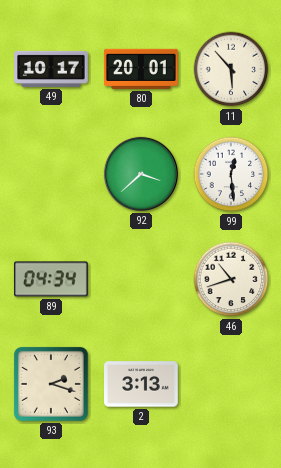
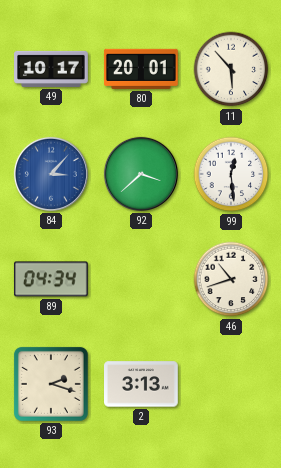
84: none -> 3:07
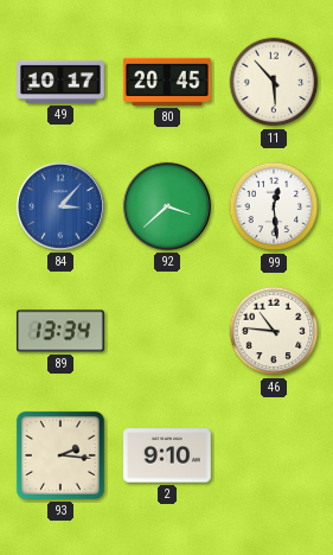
80: 20:01 -> 20:45
89: 04:34 -> 13:34
46: 10:42 -> 10:46
93: 2:18 -> 2:16
2: 3:13 -> 9:10
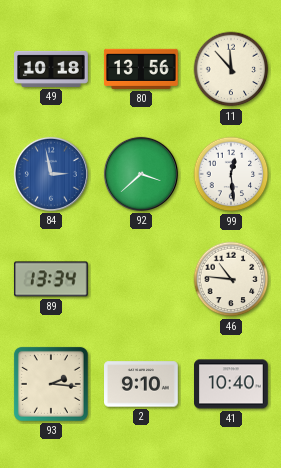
49: 10:17 -> 10:18
80: 20:45 -> 13:56
11: 5:53 -> 11:53
84: 3:07 -> 2:58
41: none -> 10:40
